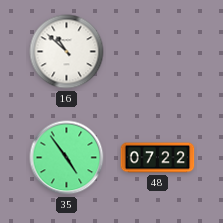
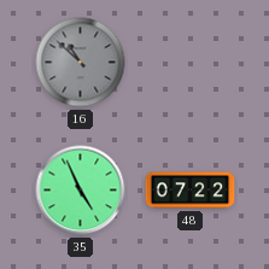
16 dial: white -> grey
35: 4:54 -> 4:56
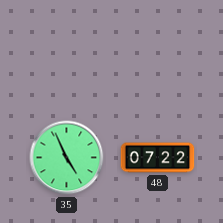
16: 10:52 -> none
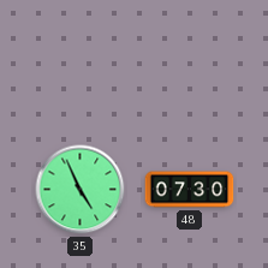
48: 07:22 -> 07:30
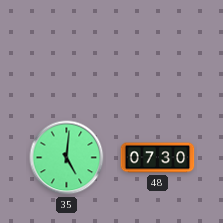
35: 4:56 -> 5:01
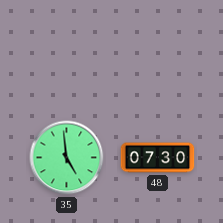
35: 5:01 -> 4:59
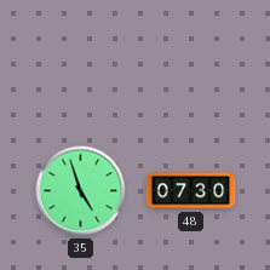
35: 4:59 -> 4:57
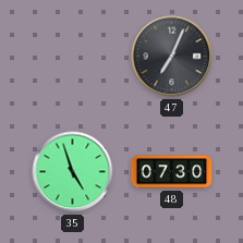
47: none -> 7:04
